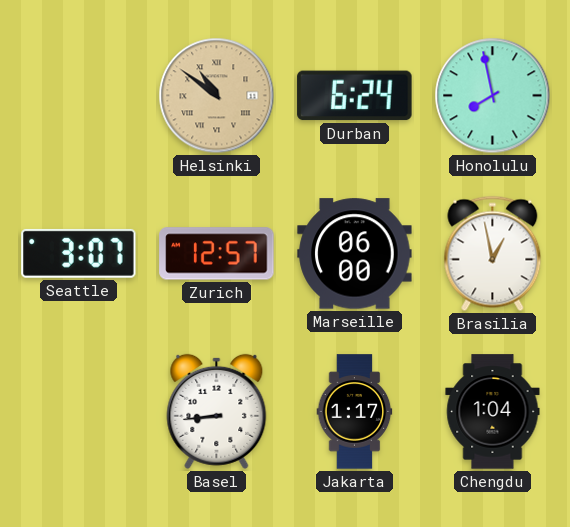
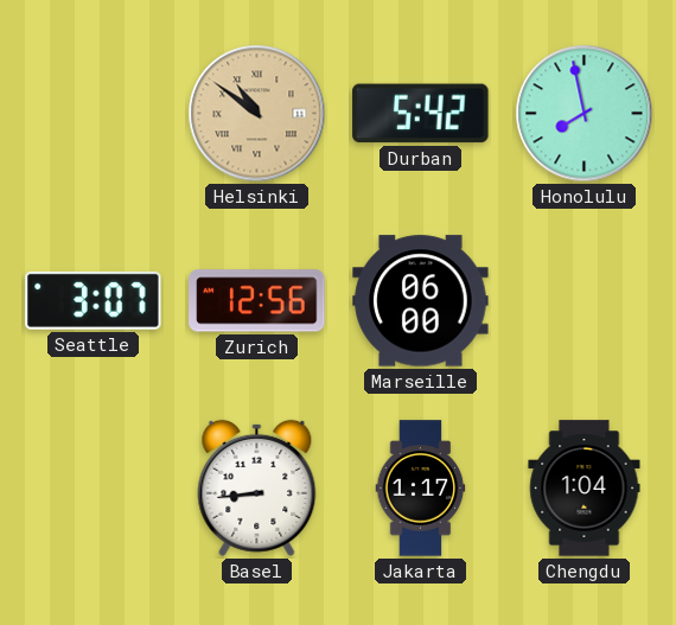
Durban: 6:24 -> 5:42
Zurich: 12:57 -> 12:56
Brasilia: 12:58 -> none
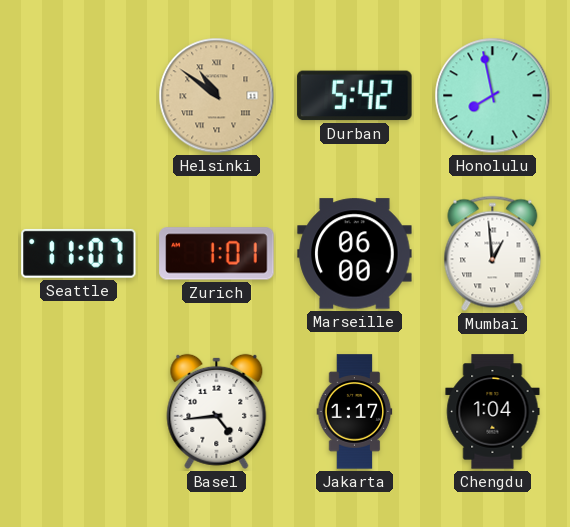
Seattle: 3:07 -> 11:07
Zurich: 12:56 -> 1:01
Mumbai: none -> 12:59
Basel: 8:44 -> 4:44
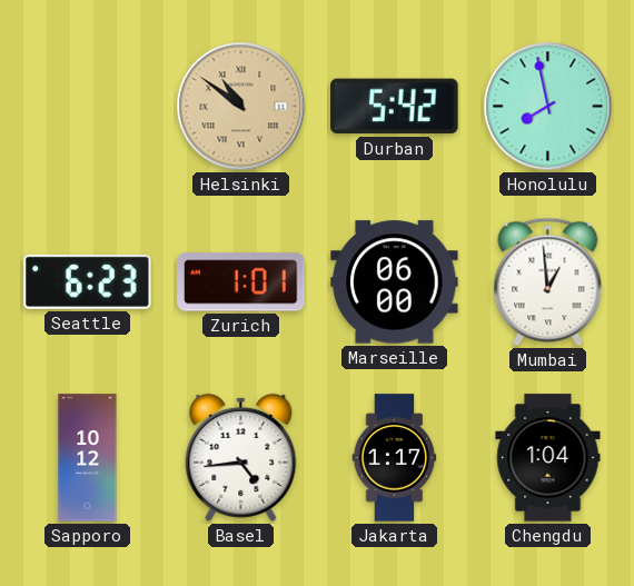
Seattle: 11:07 -> 6:23
Sapporo: none -> 10:12
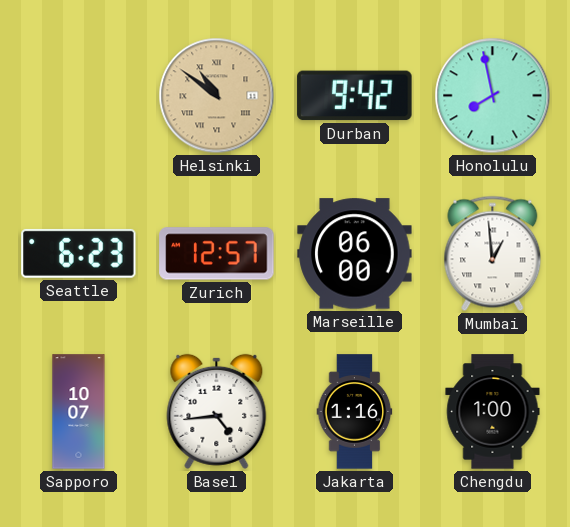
Durban: 5:42 -> 9:42
Zurich: 1:01 -> 12:57
Sapporo: 10:12 -> 10:07
Jakarta: 1:17 -> 1:16
Chengdu: 1:04 -> 1:00
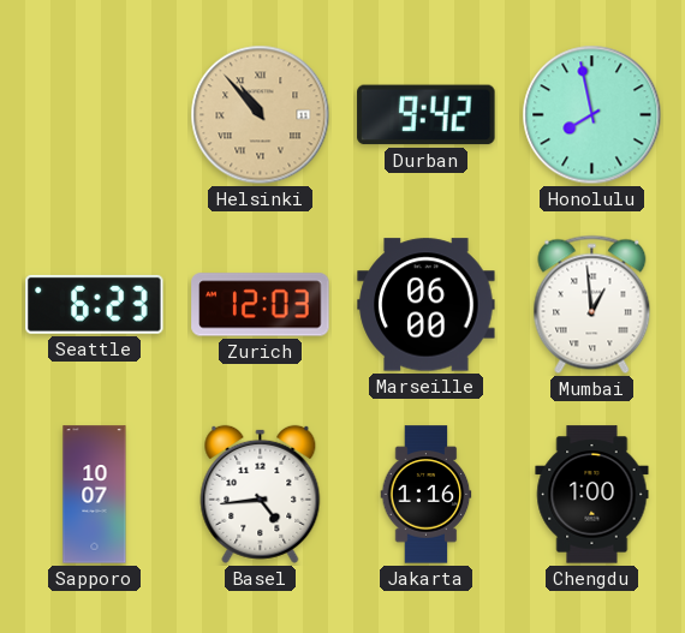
Helsinki: 10:51 -> 10:53
Zurich: 12:57 -> 12:03
